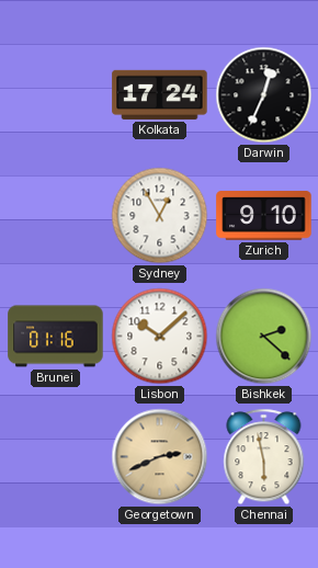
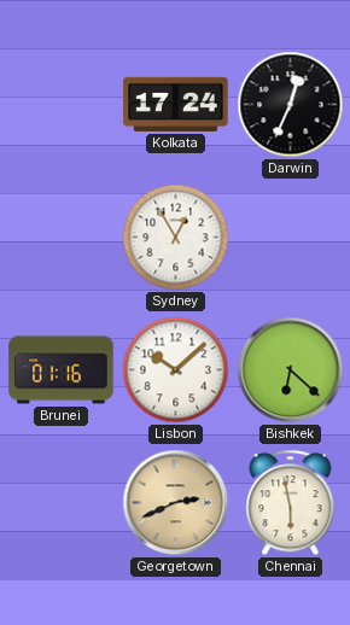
Zurich: 9:10 -> none
Bishkek: 2:22 -> 6:22
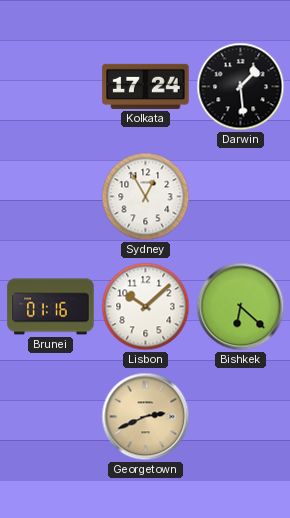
Darwin: 12:34 -> 1:29
Chennai: 5:58 -> none
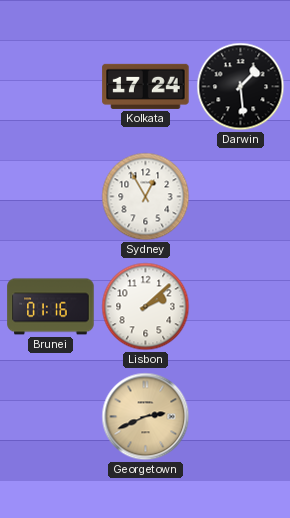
Lisbon: 10:08 -> 2:08
Bishkek: 6:22 -> none
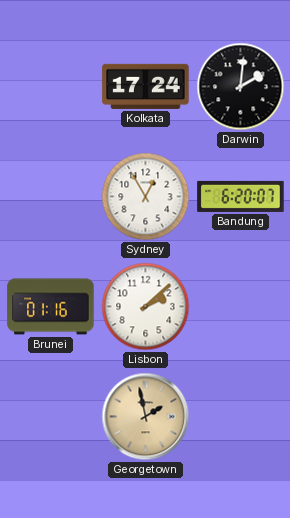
Darwin: 1:29 -> 2:01
Bandung: none -> 6:20
Georgetown: 2:41 -> 1:58
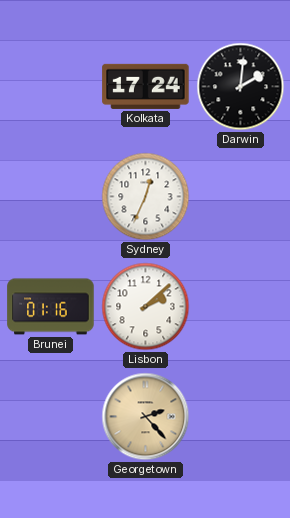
Sydney: 12:55 -> 12:34
Bandung: 6:20 -> none
Georgetown: 1:58 -> 2:23
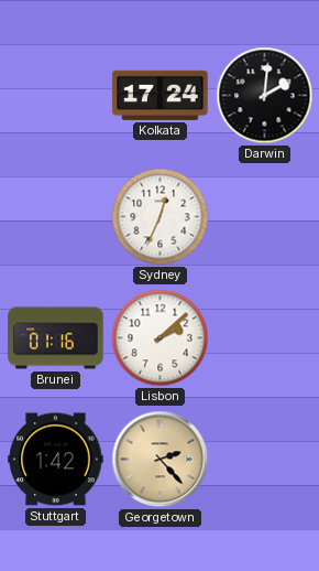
Stuttgart: none -> 1:42
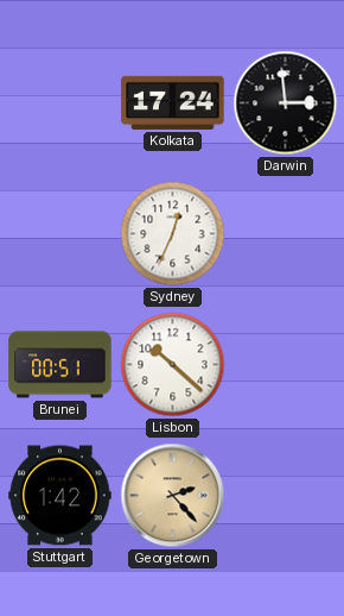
Darwin: 2:01 -> 2:59
Brunei: 01:16 -> 00:51
Lisbon: 2:08 -> 10:22
